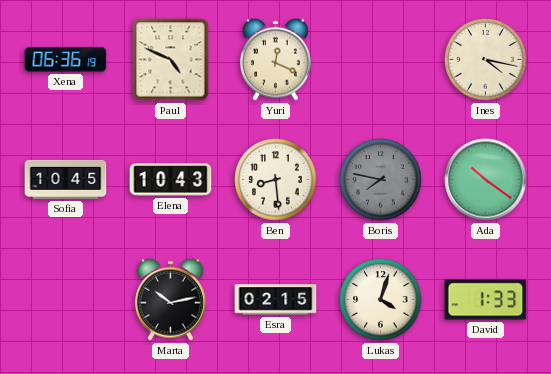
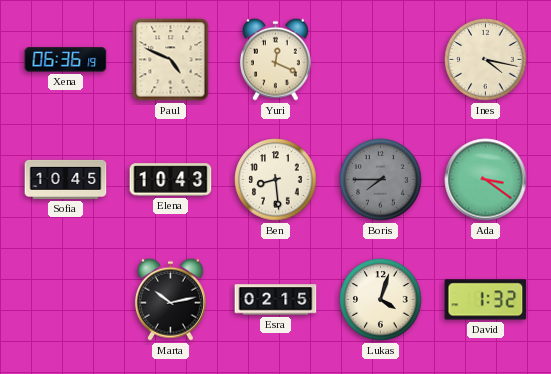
Boris: 7:47 -> 7:45
Ada: 10:21 -> 3:21
David: 1:33 -> 1:32
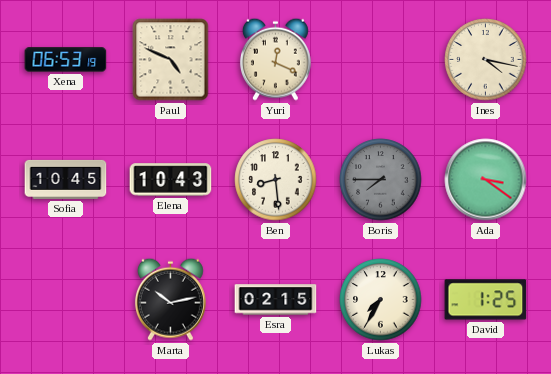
Xena: 06:36 -> 06:53
Lukas: 4:03 -> 7:35
David: 1:32 -> 1:25
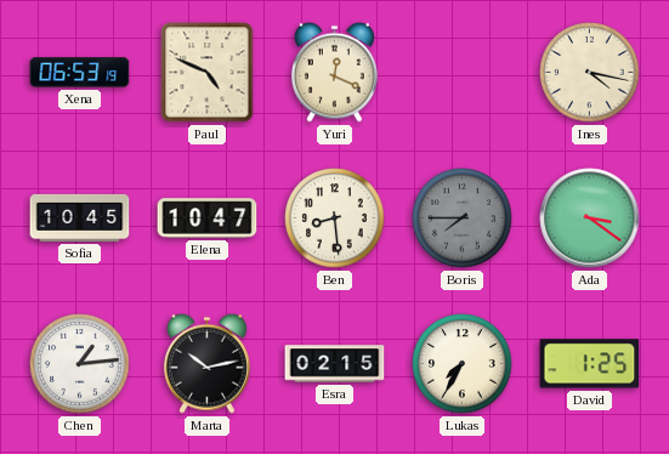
Elena: 10:43 -> 10:47
Chen: none -> 1:14
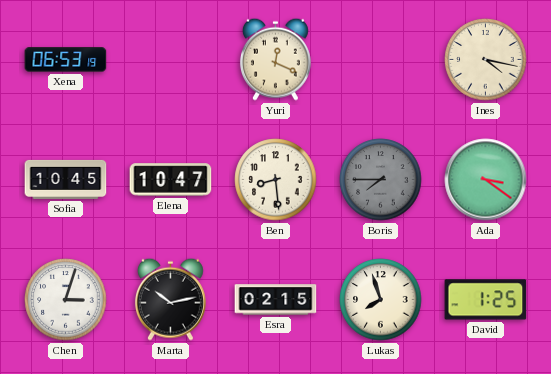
Paul: 4:49 -> none
Chen: 1:14 -> 3:03
Lukas: 7:35 -> 7:57
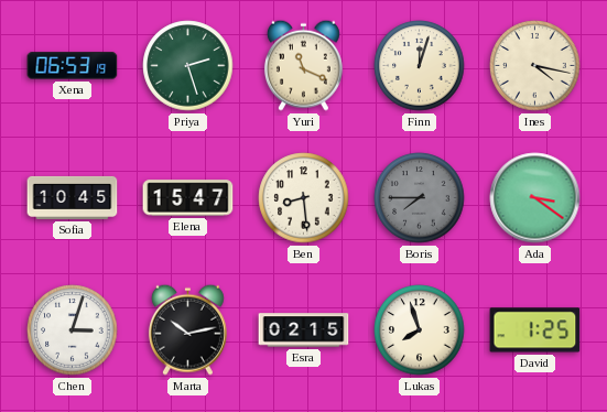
Priya: none -> 2:27
Yuri: 12:19 -> 11:19
Finn: none -> 12:03
Elena: 10:47 -> 15:47
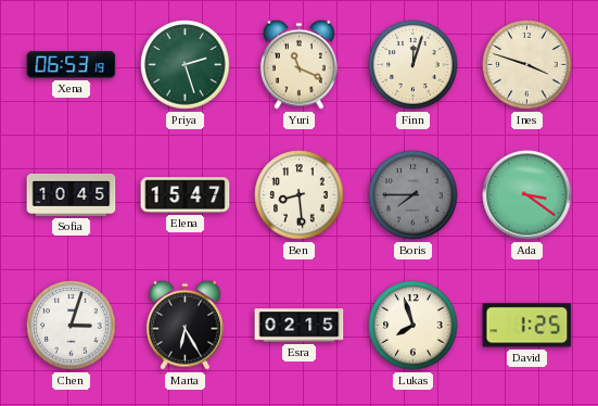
Ines: 4:17 -> 3:48
Marta: 10:13 -> 6:25
